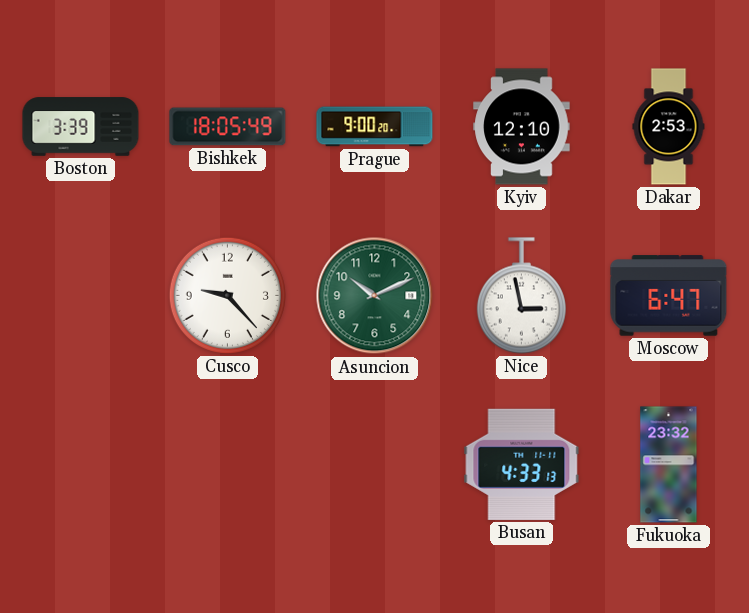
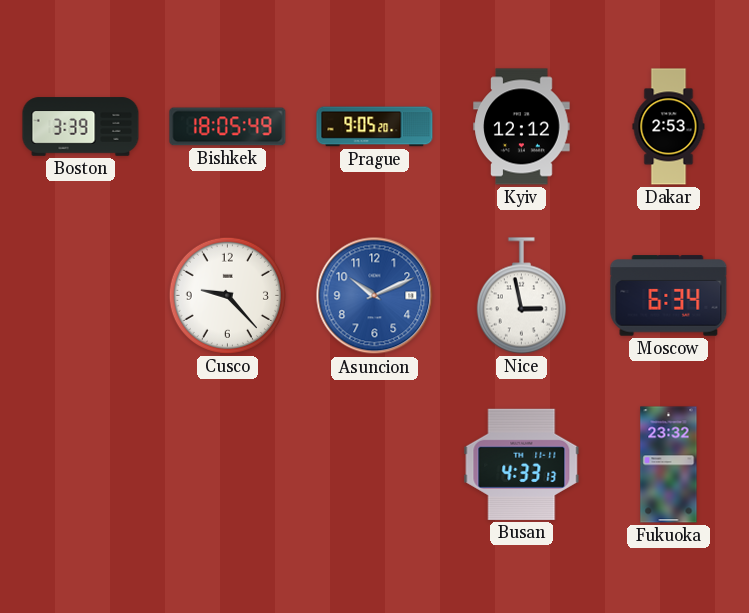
Prague: 9:00 -> 9:05
Kyiv: 12:10 -> 12:12
Asuncion dial: green -> blue
Moscow: 6:47 -> 6:34
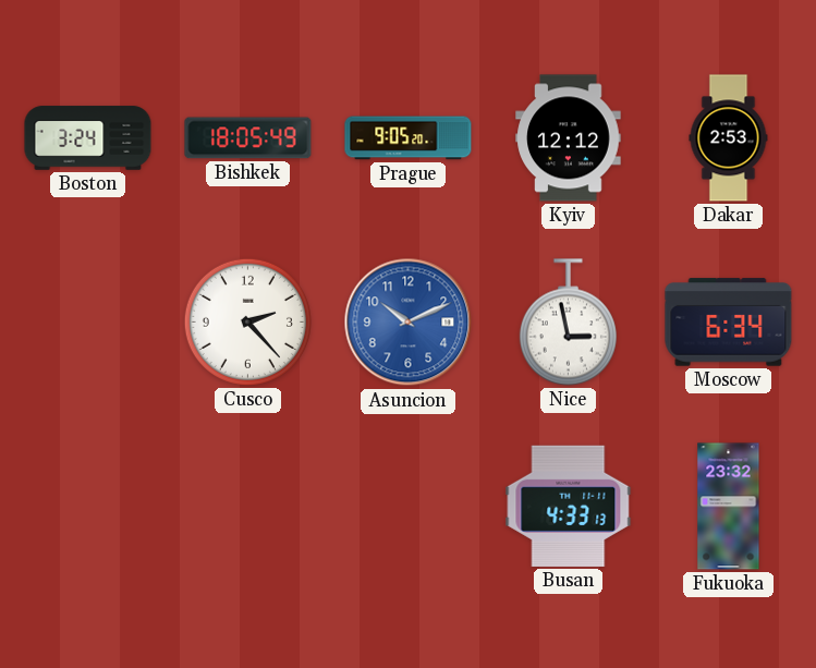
Boston: 3:39 -> 3:24
Cusco: 9:23 -> 2:23
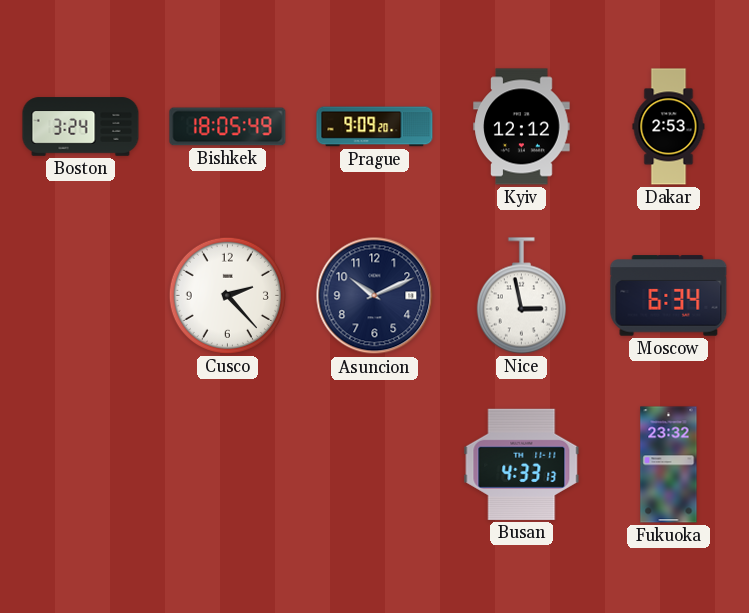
Prague: 9:05 -> 9:09
Asuncion dial: blue -> navy
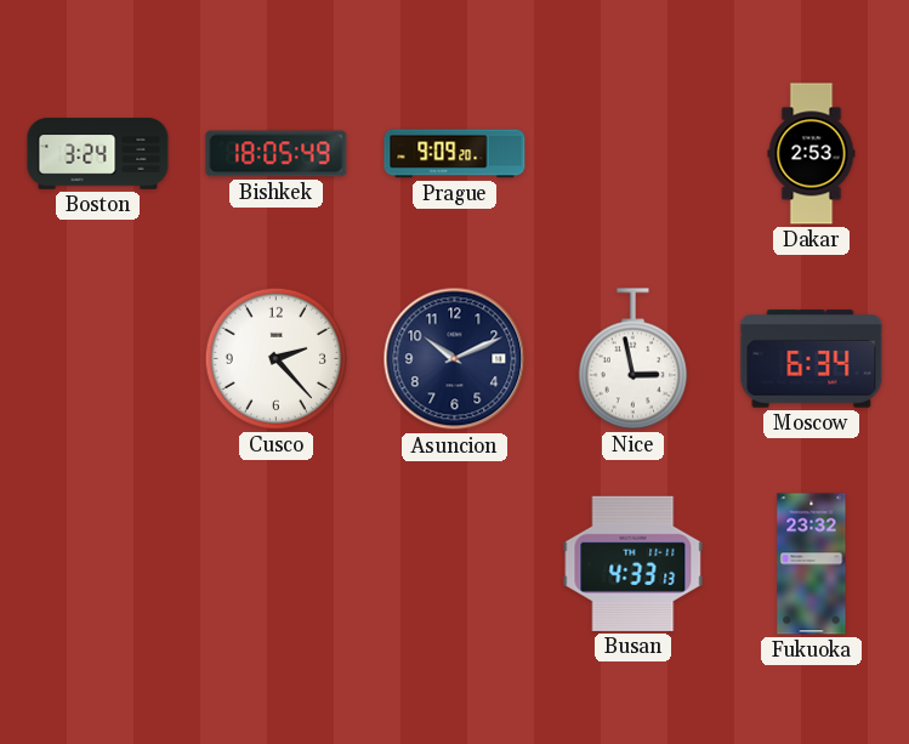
Kyiv: 12:12 -> none
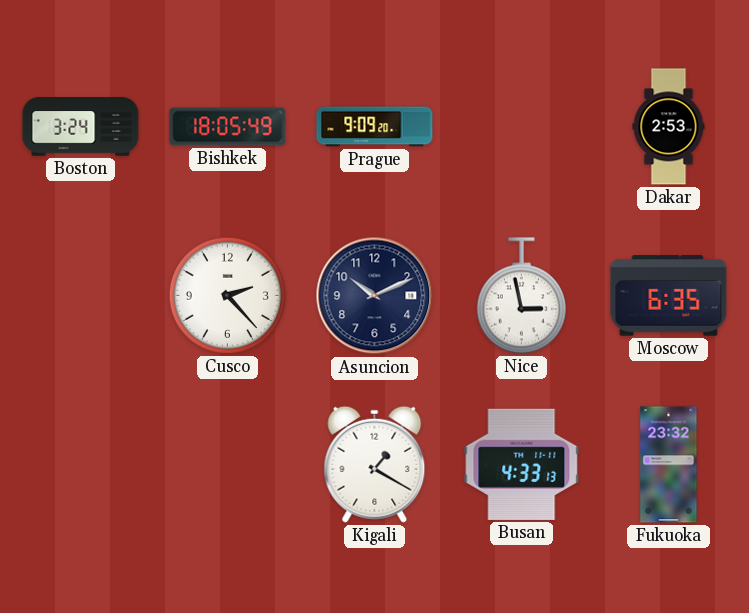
Moscow: 6:34 -> 6:35
Kigali: none -> 1:20
